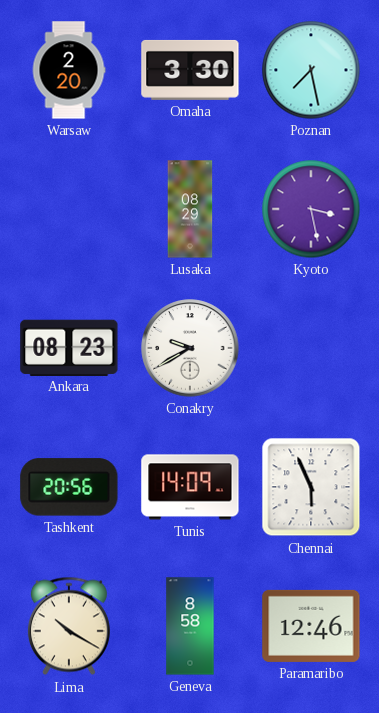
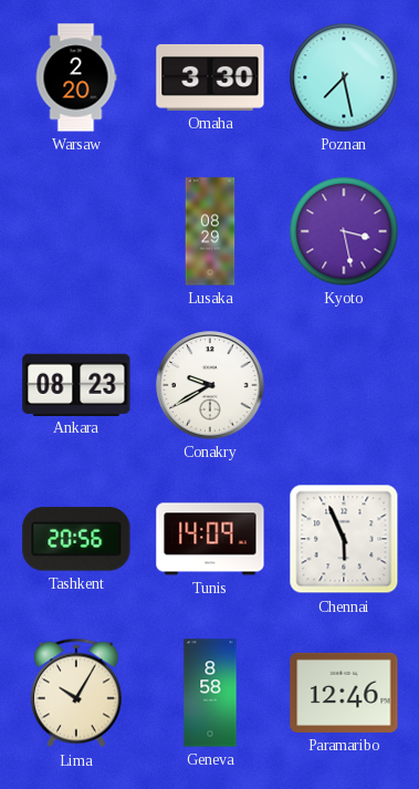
Lima: 10:20 -> 10:05
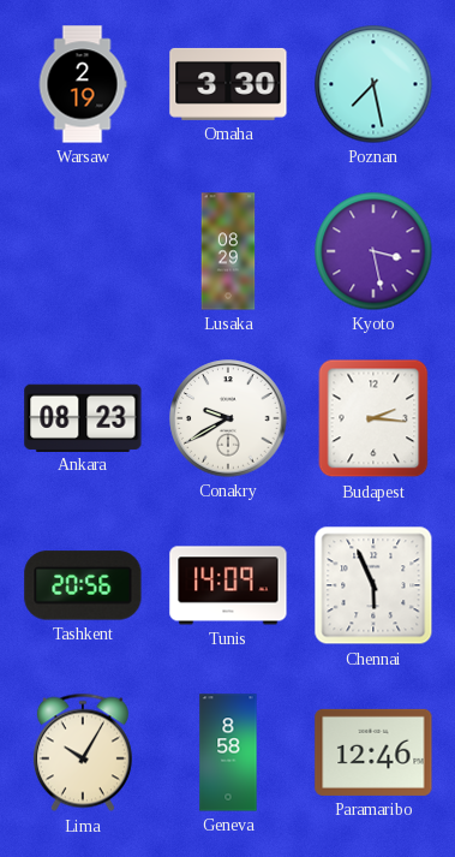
Warsaw: 2:20 -> 2:19
Budapest: none -> 2:16
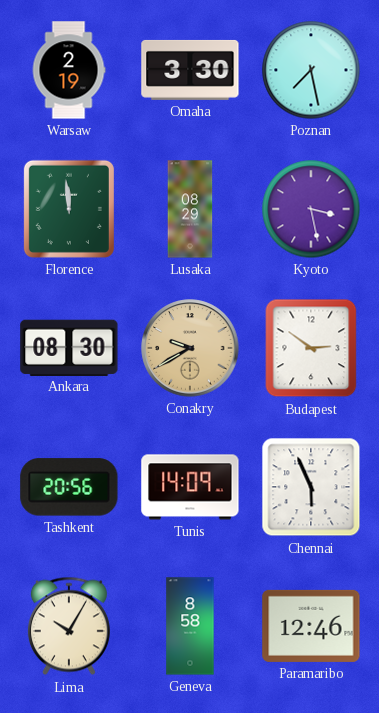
Florence: none -> 11:59
Ankara: 08:23 -> 08:30
Conakry dial: white -> champagne
Budapest: 2:16 -> 2:51
